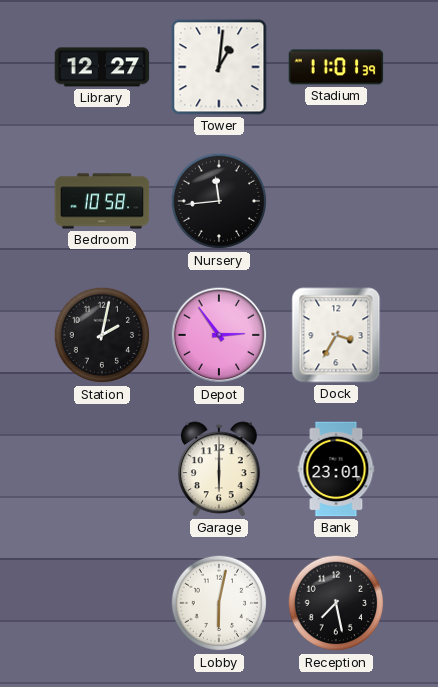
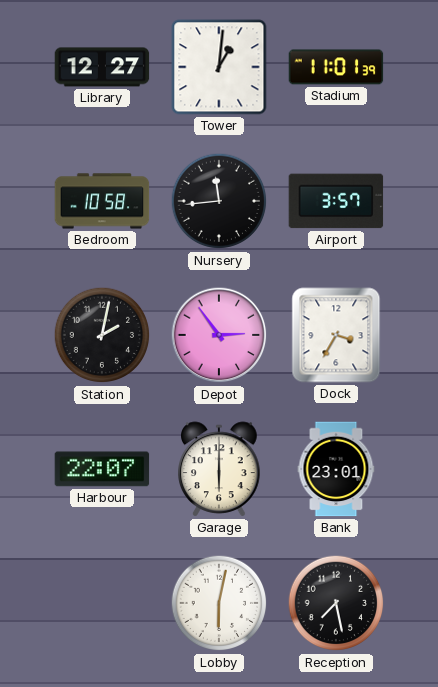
Airport: none -> 3:57
Harbour: none -> 22:07
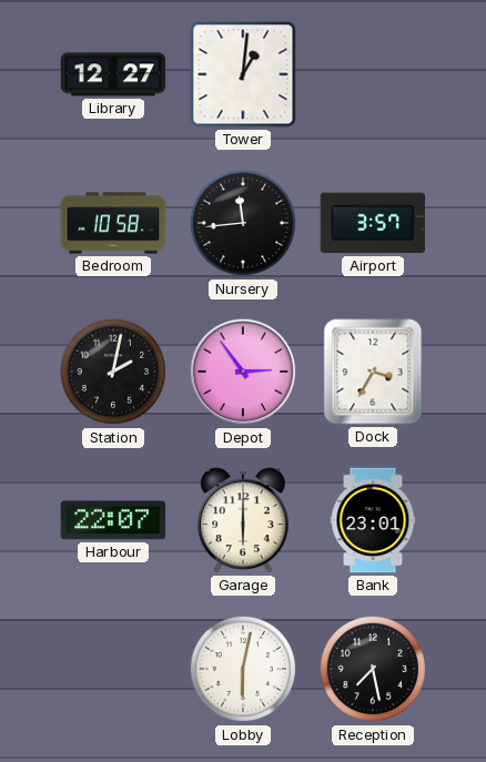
Stadium: 11:01 -> none
